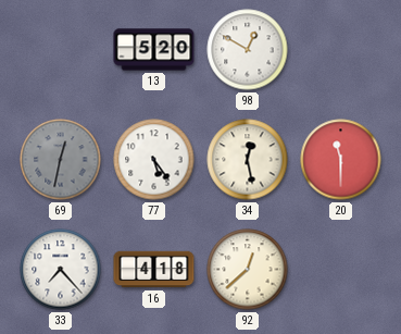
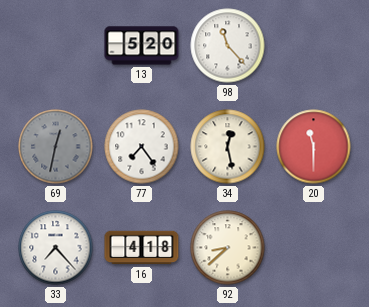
98: 12:50 -> 11:23
77: 5:24 -> 7:24
92: 12:38 -> 8:38
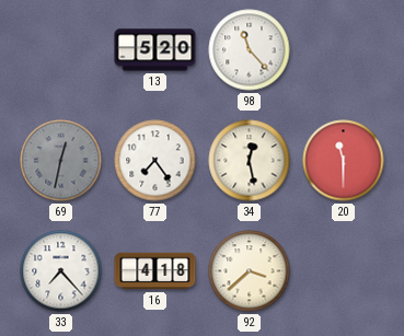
92: 8:38 -> 3:38
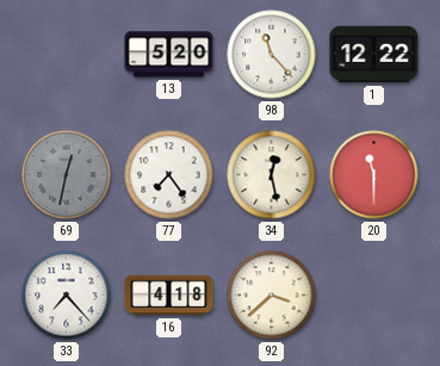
1: none -> 12:22
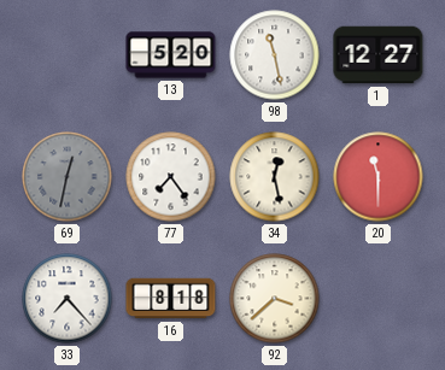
98: 11:23 -> 11:28
1: 12:22 -> 12:27
16: 4:18 -> 8:18
